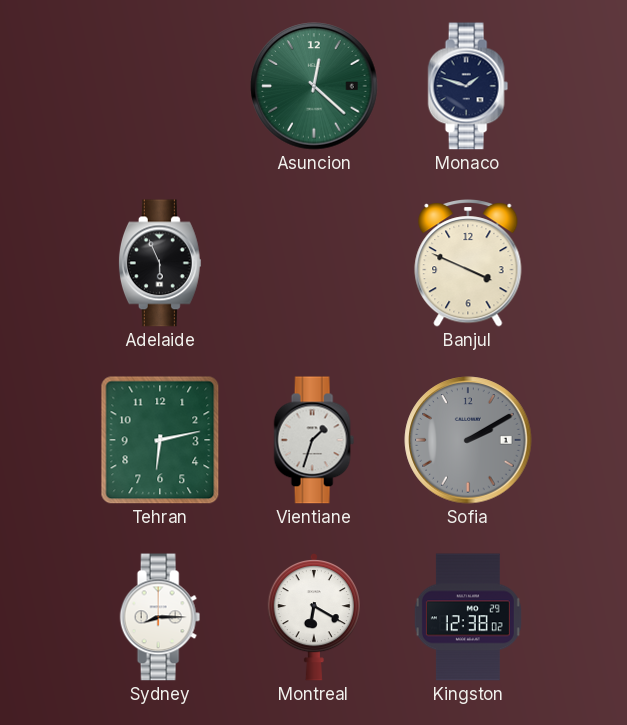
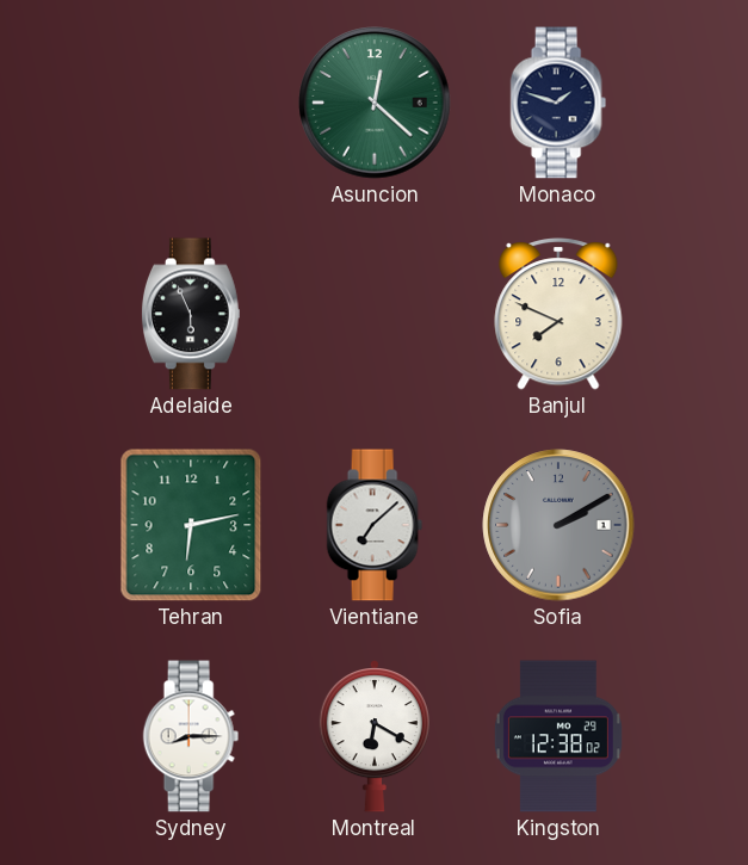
Banjul: 3:49 -> 7:49
Vientiane: 1:33 -> 7:08
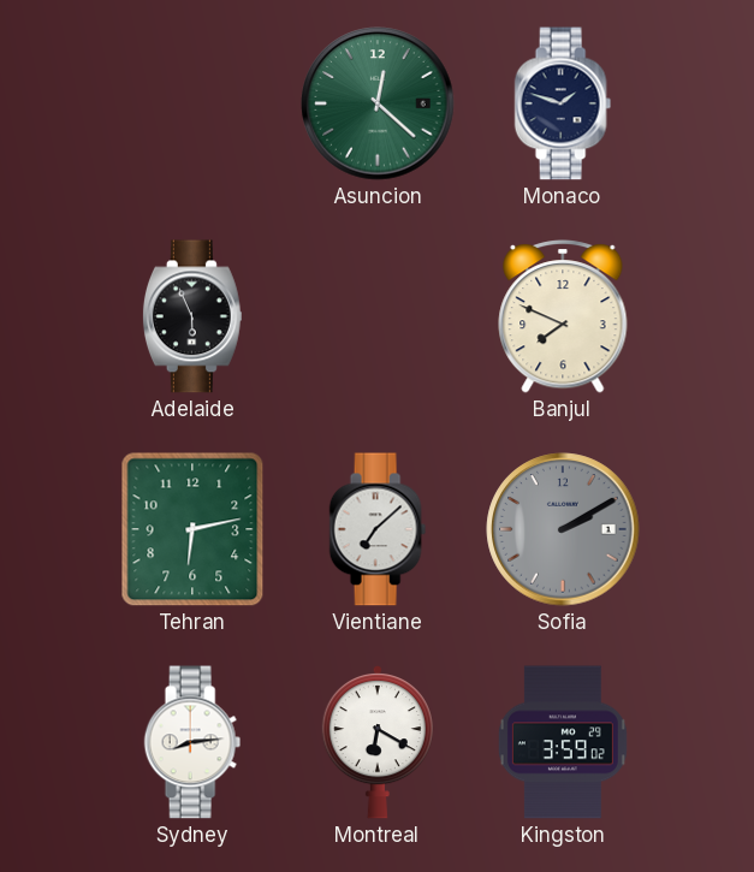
Sydney: 8:15 -> 8:14
Kingston: 12:38 -> 3:59
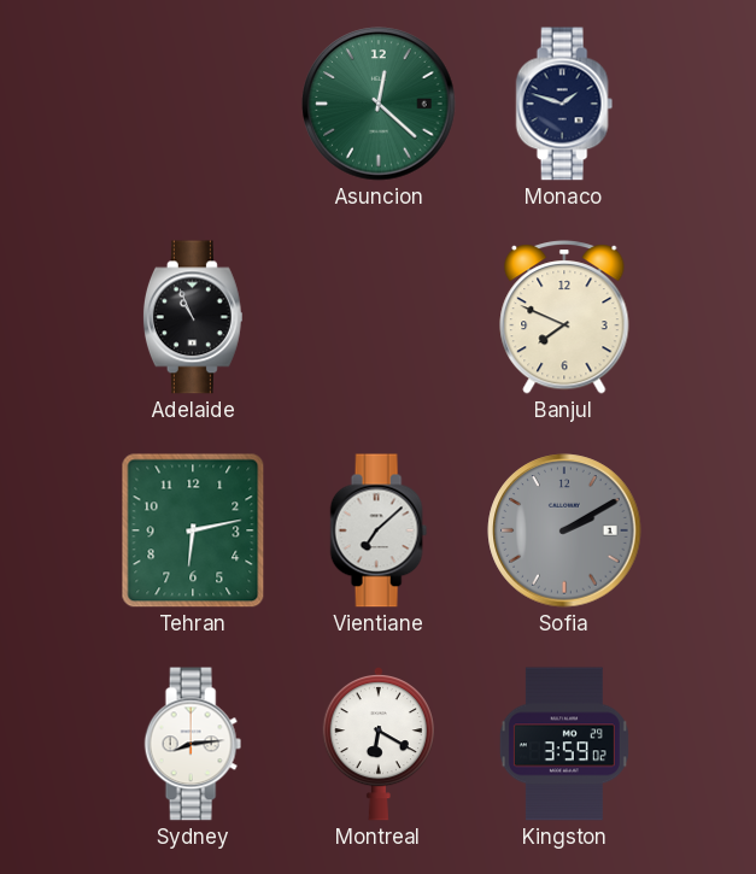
Adelaide: 5:56 -> 10:56
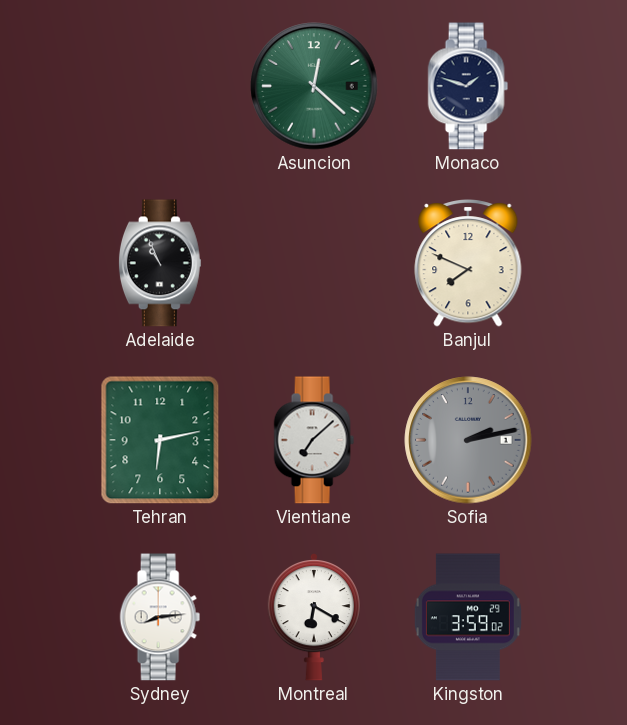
Sofia: 2:10 -> 2:13
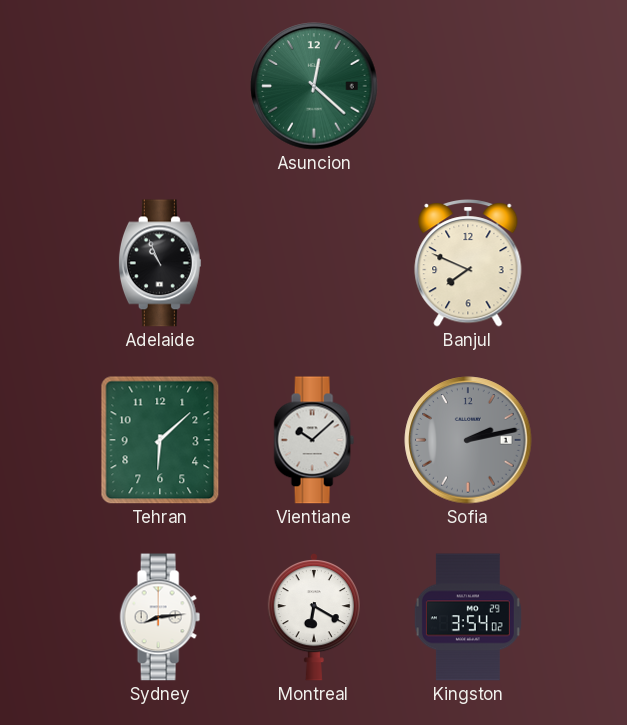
Monaco: 1:48 -> none
Tehran: 6:13 -> 6:08
Vientiane: 7:08 -> 10:08
Kingston: 3:59 -> 3:54
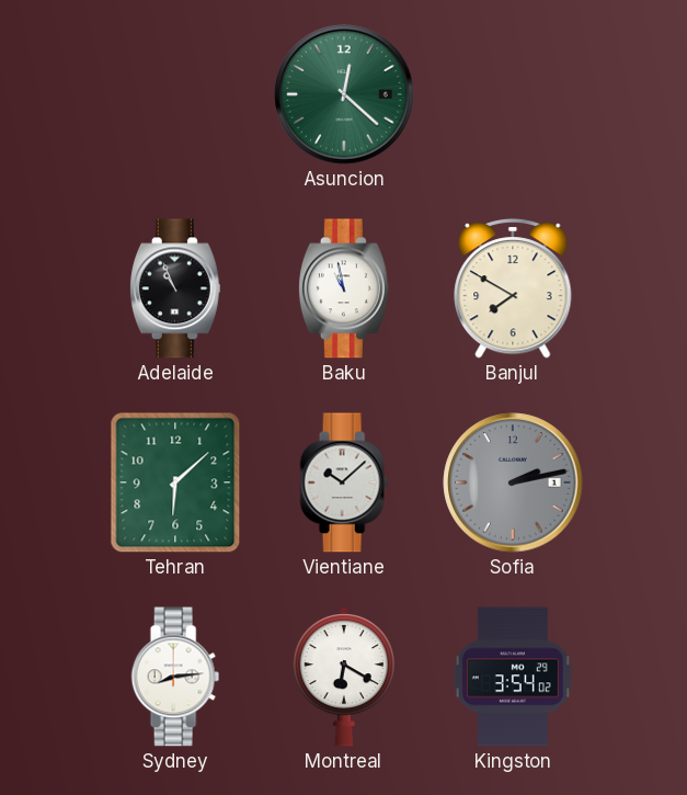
Baku: none -> 10:58
Banjul: 7:49 -> 7:50
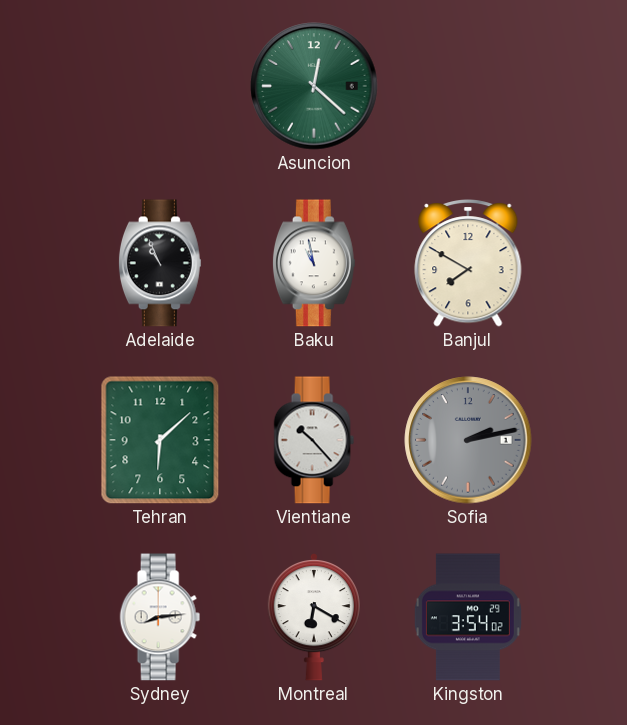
Vientiane: 10:08 -> 10:23
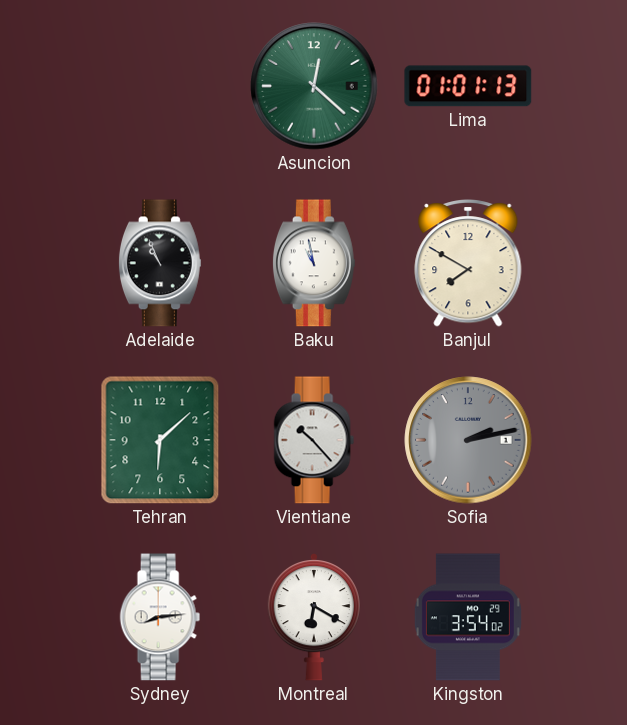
Lima: none -> 01:01
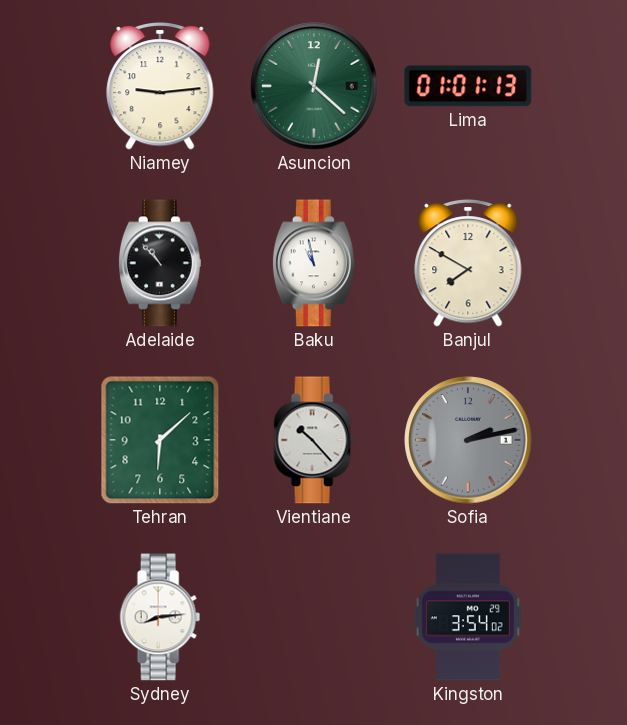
Niamey: none -> 9:14
Adelaide: 10:56 -> 10:53
Montreal: 6:20 -> none
